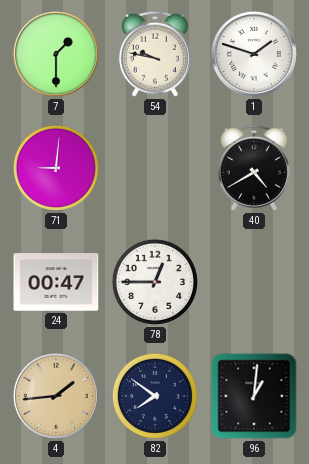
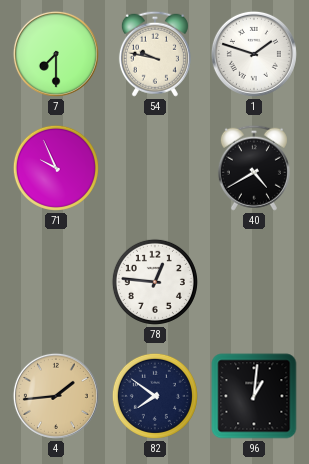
7: 1:30 -> 7:30
71: 9:01 -> 9:56
24: 00:47 -> none
78: 12:45 -> 12:46
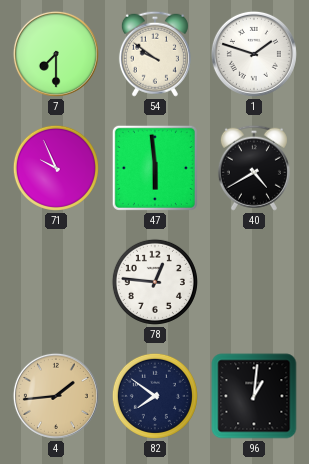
54: 9:47 -> 9:51
47: none -> 5:59
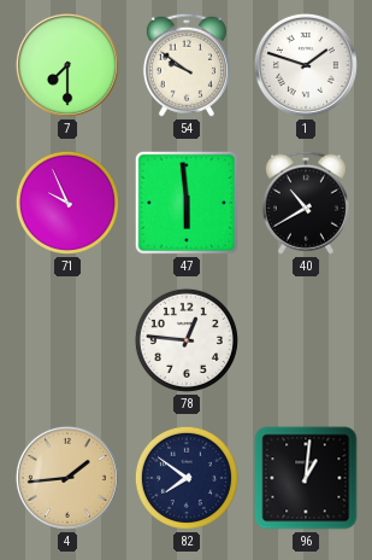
40: 4:40 -> 10:40
